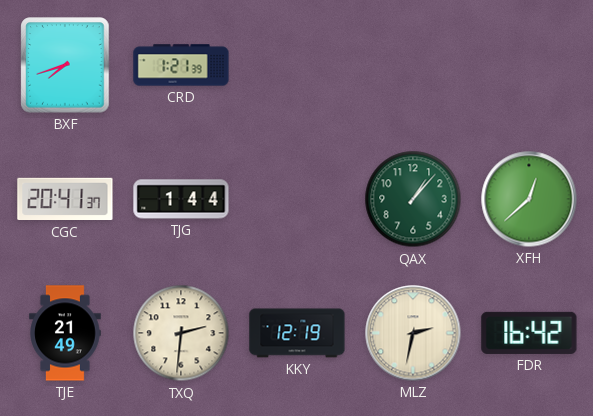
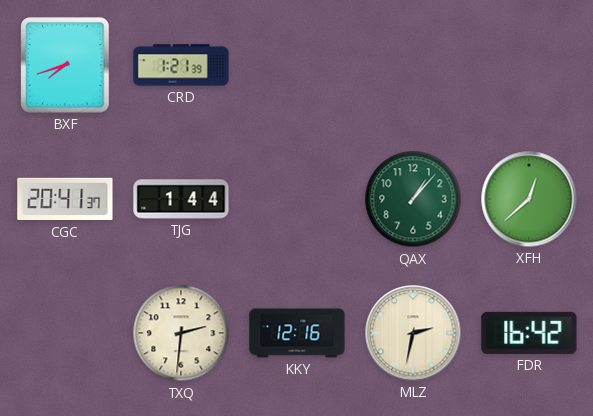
TJE: 21:49 -> none
KKY: 12:19 -> 12:16
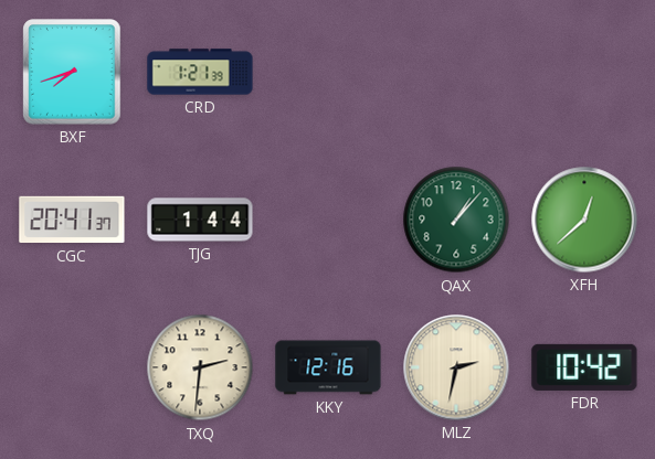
FDR: 16:42 -> 10:42
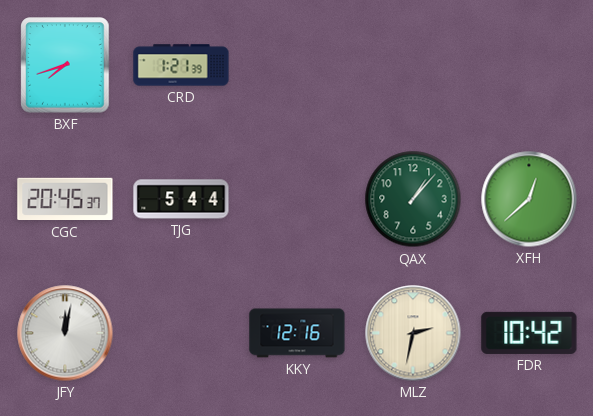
CGC: 20:41 -> 20:45
TJG: 1:44 -> 5:44
JFY: none -> 12:02
TXQ: 2:31 -> none
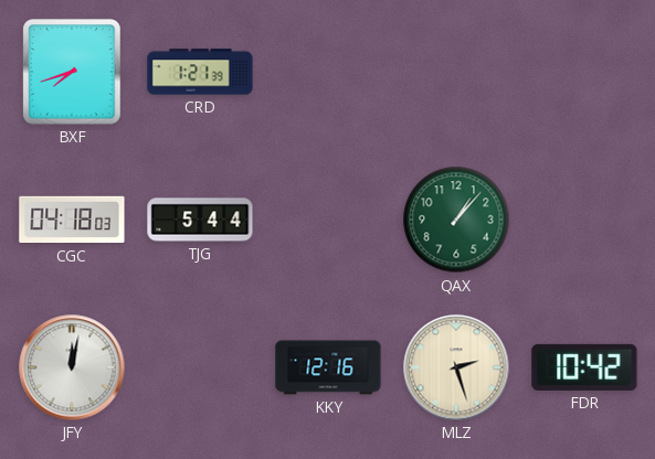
CGC: 20:45 -> 04:18
XFH: 12:38 -> none
MLZ: 2:32 -> 2:27
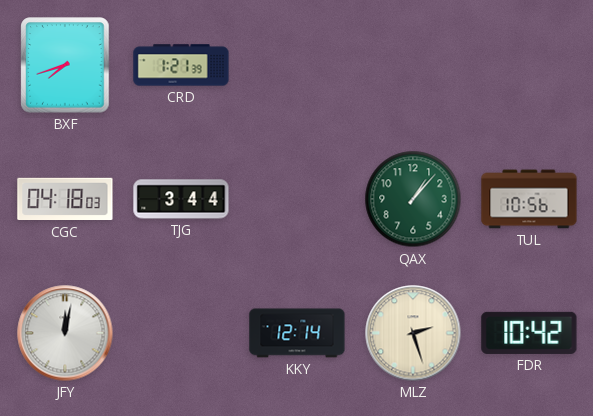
TJG: 5:44 -> 3:44
TUL: none -> 10:56
KKY: 12:16 -> 12:14
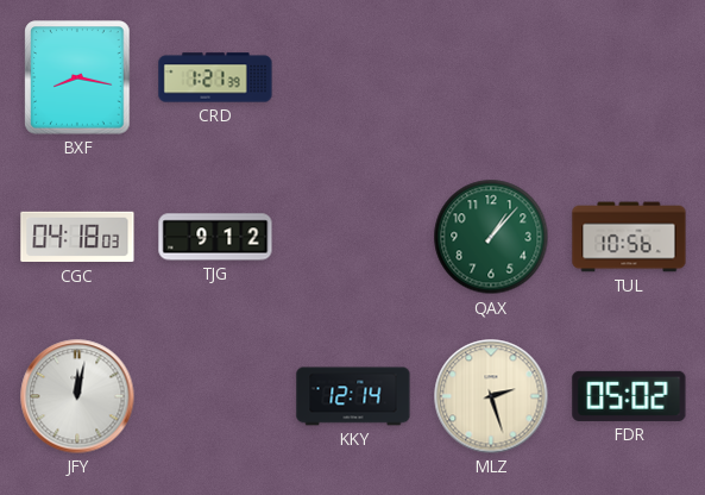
BXF: 7:42 -> 8:17
TJG: 3:44 -> 9:12
FDR: 10:42 -> 05:02
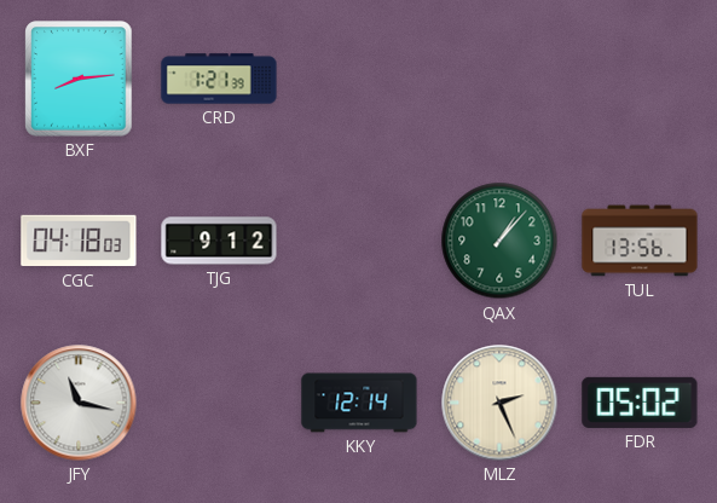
BXF: 8:17 -> 8:14
TUL: 10:56 -> 13:56
JFY: 12:02 -> 11:17
MLZ: 2:27 -> 2:26
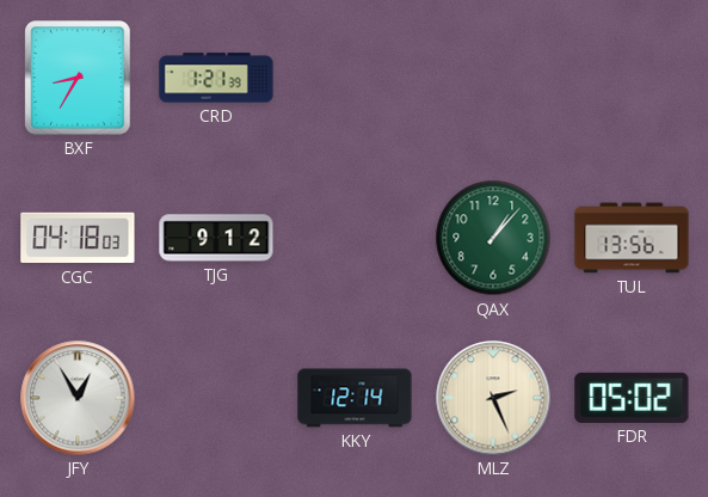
BXF: 8:14 -> 8:35
JFY: 11:17 -> 12:55
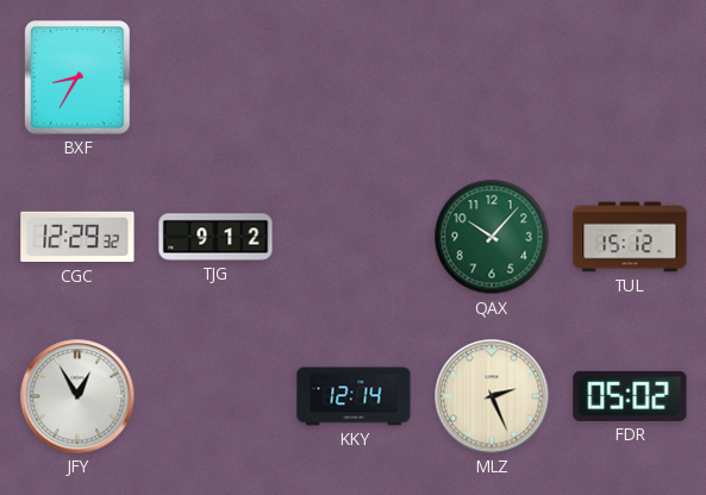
CRD: 1:21 -> none
CGC: 04:18 -> 12:29
QAX: 1:07 -> 10:07
TUL: 13:56 -> 15:12
